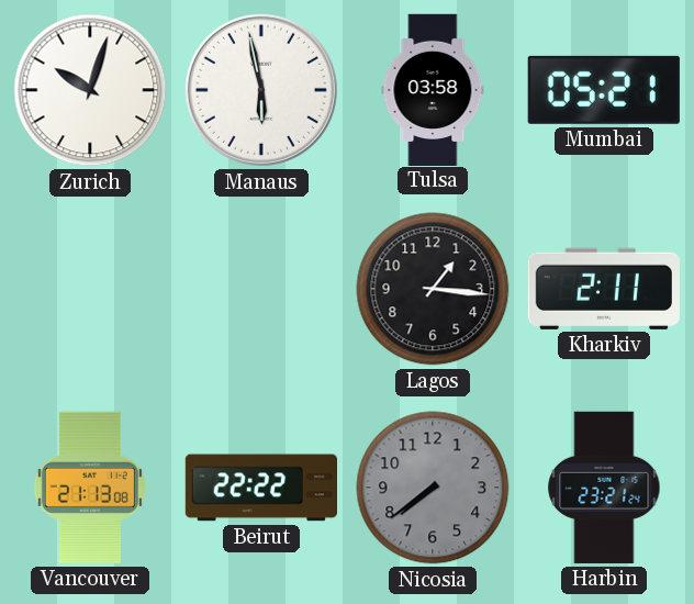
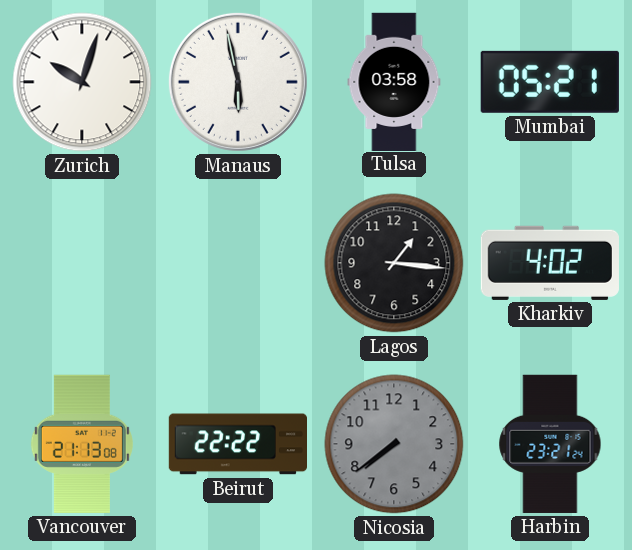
Kharkiv: 2:11 -> 4:02
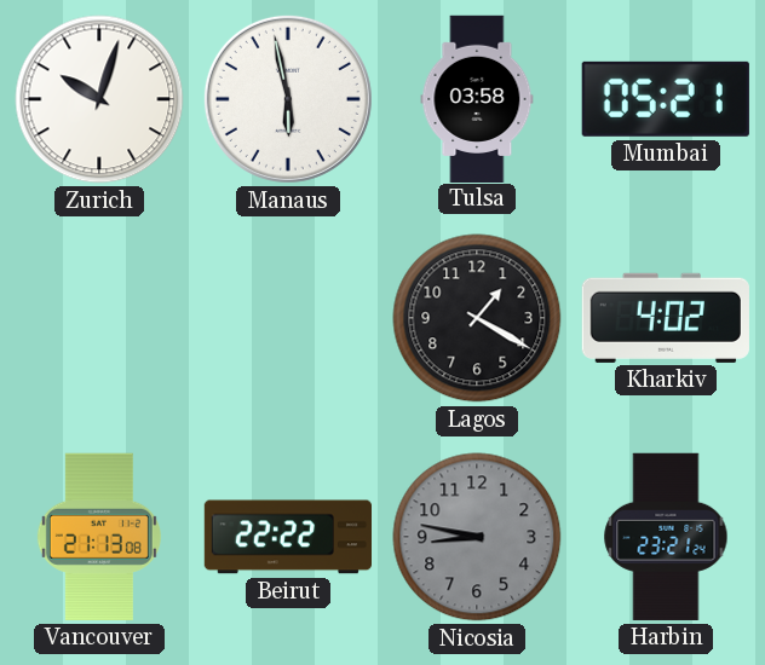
Lagos: 1:16 -> 1:20
Nicosia: 7:39 -> 8:47
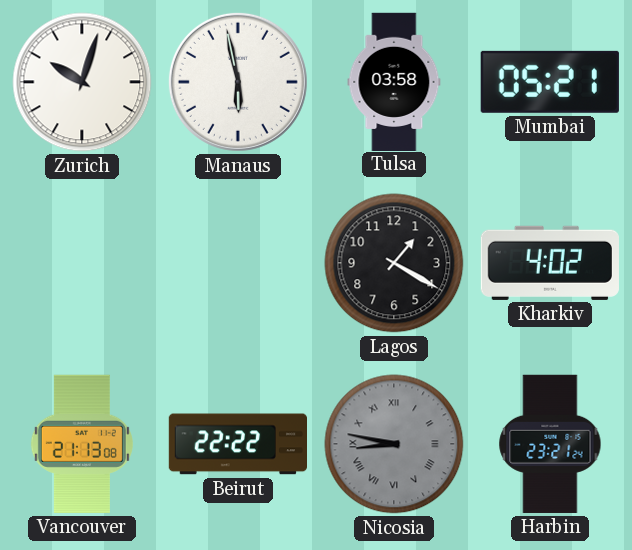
Nicosia numerals: Arabic -> Roman
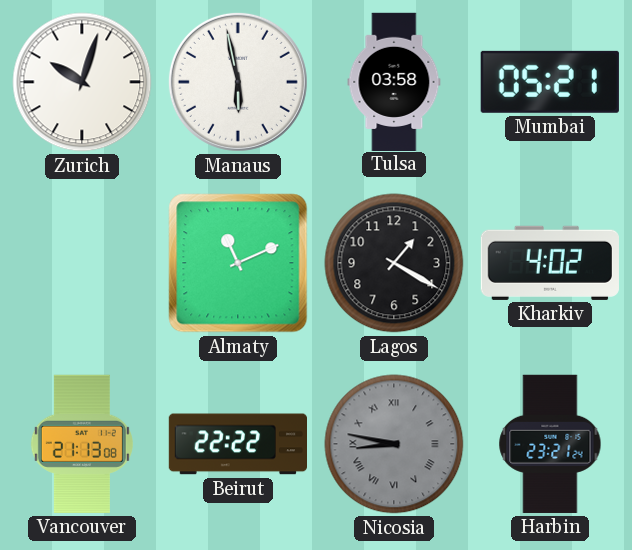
Almaty: none -> 11:11
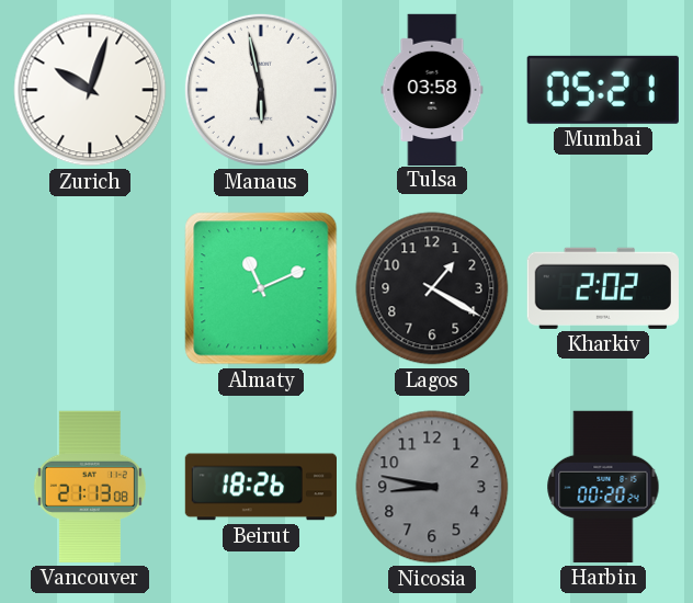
Kharkiv: 4:02 -> 2:02
Beirut: 22:22 -> 18:26
Nicosia numerals: Roman -> Arabic
Harbin: 23:21 -> 00:20
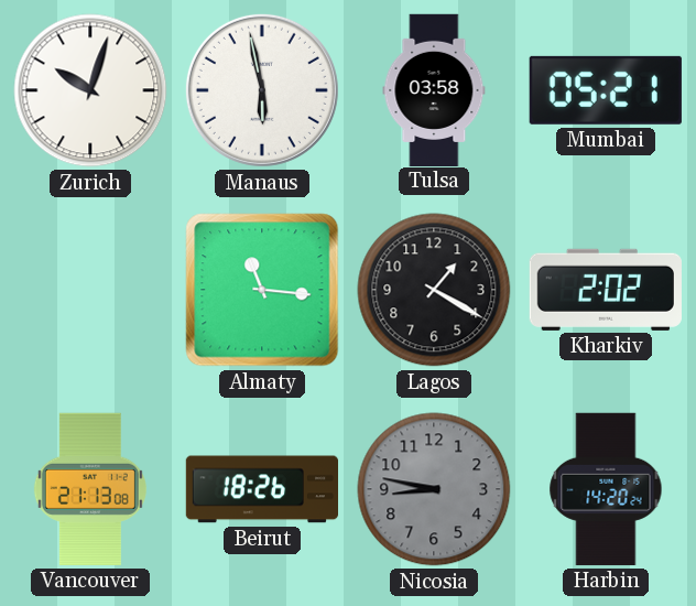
Almaty: 11:11 -> 11:16
Harbin: 00:20 -> 14:20
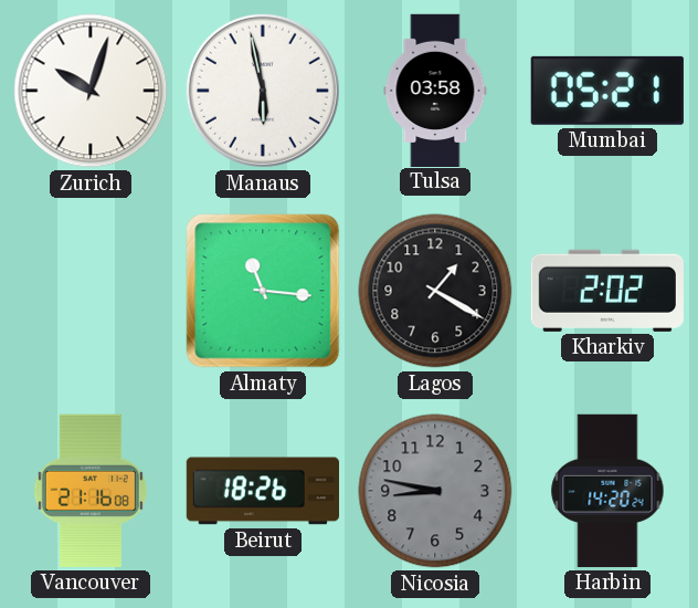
Vancouver: 21:13 -> 21:16
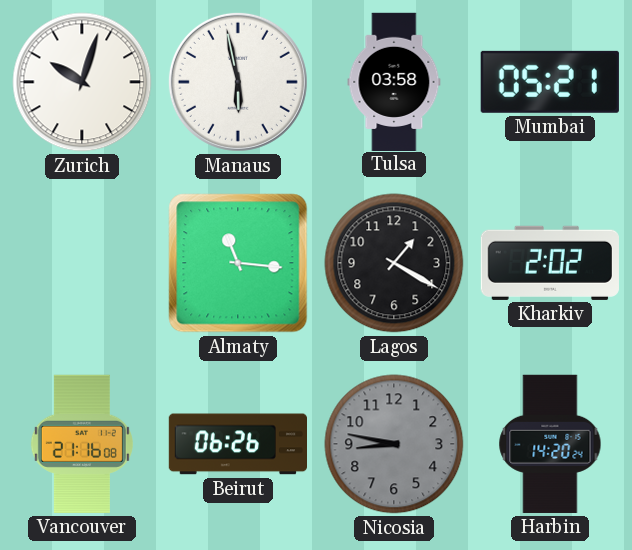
Beirut: 18:26 -> 06:26
